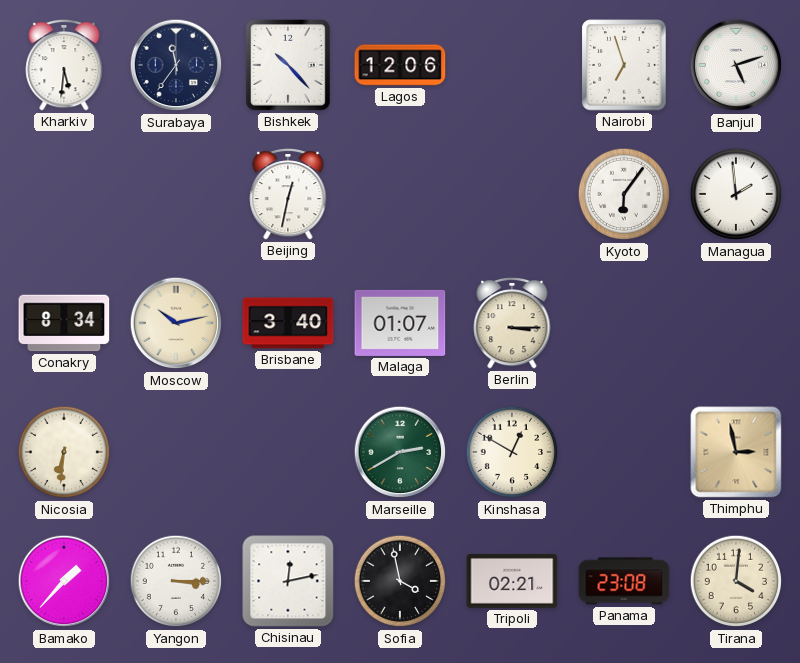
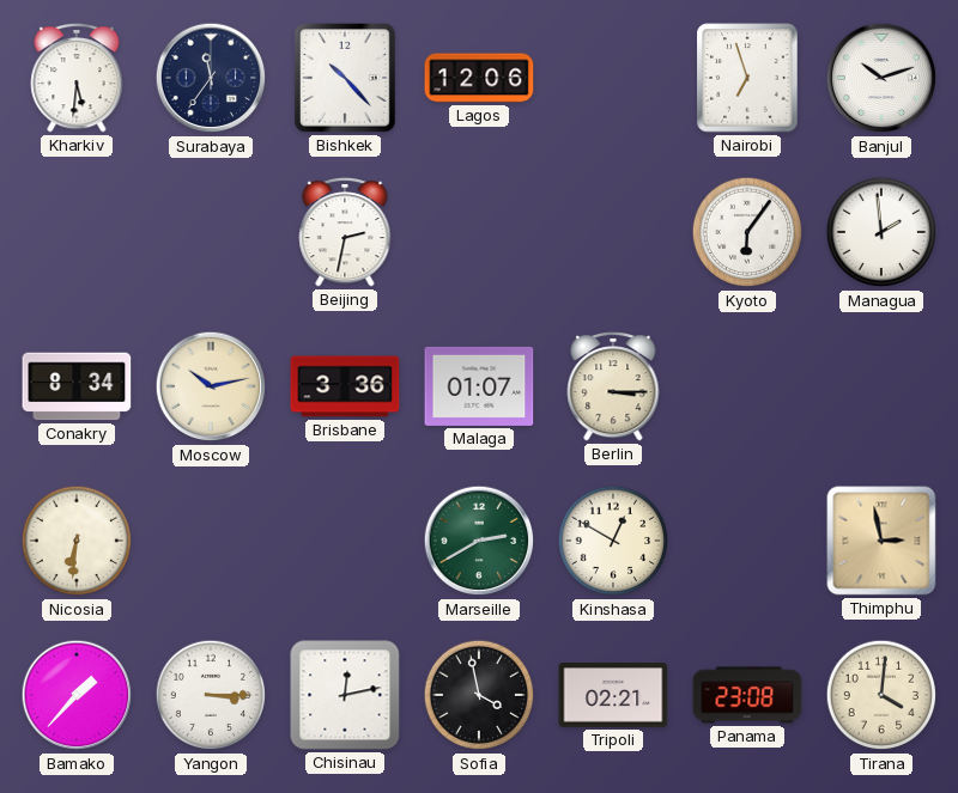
Banjul: 5:12 -> 10:12
Beijing: 12:32 -> 2:32
Brisbane: 3:40 -> 3:36
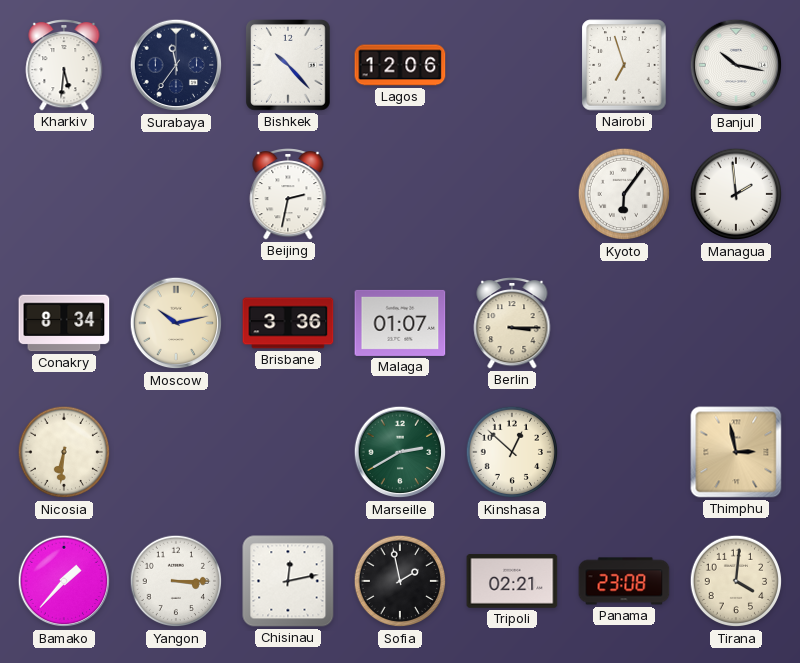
Banjul: 10:12 -> 10:17
Kinshasa: 12:50 -> 12:52
Sofia: 3:58 -> 1:58
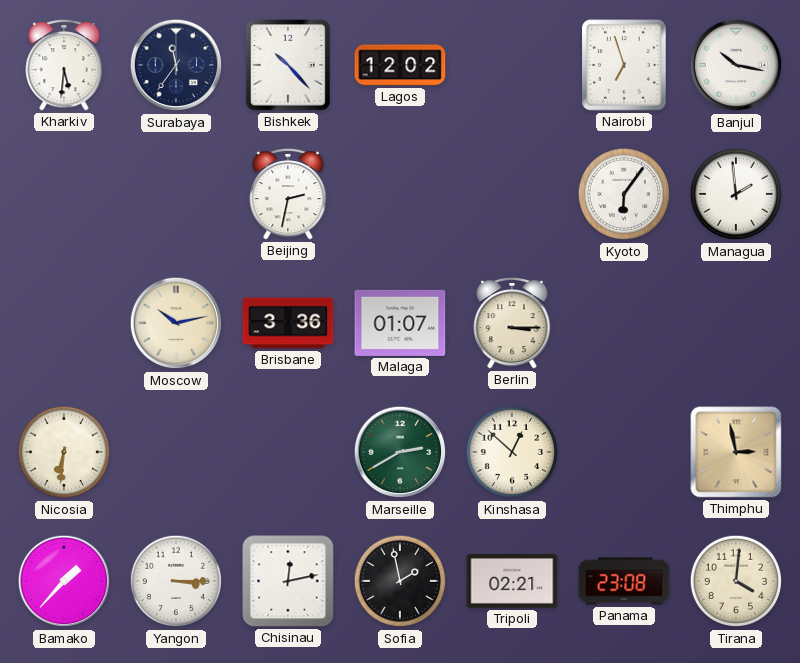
Lagos: 12:06 -> 12:02
Conakry: 8:34 -> none
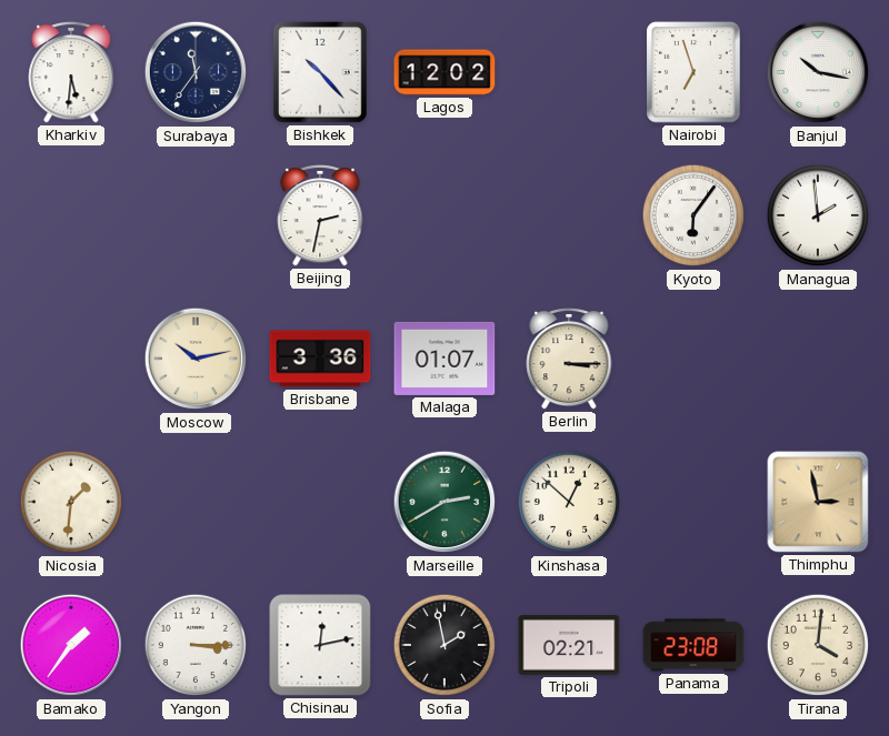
Nicosia: 6:31 -> 1:31
Bamako: 1:37 -> 1:36
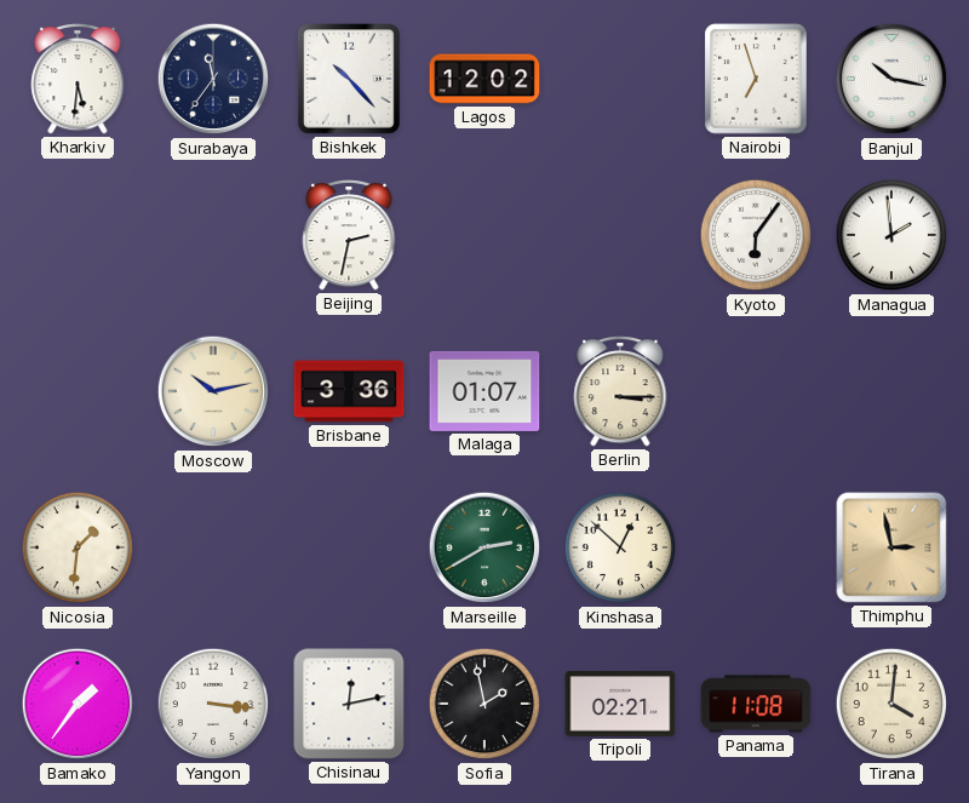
Yangon: 3:15 -> 3:16
Panama: 23:08 -> 11:08
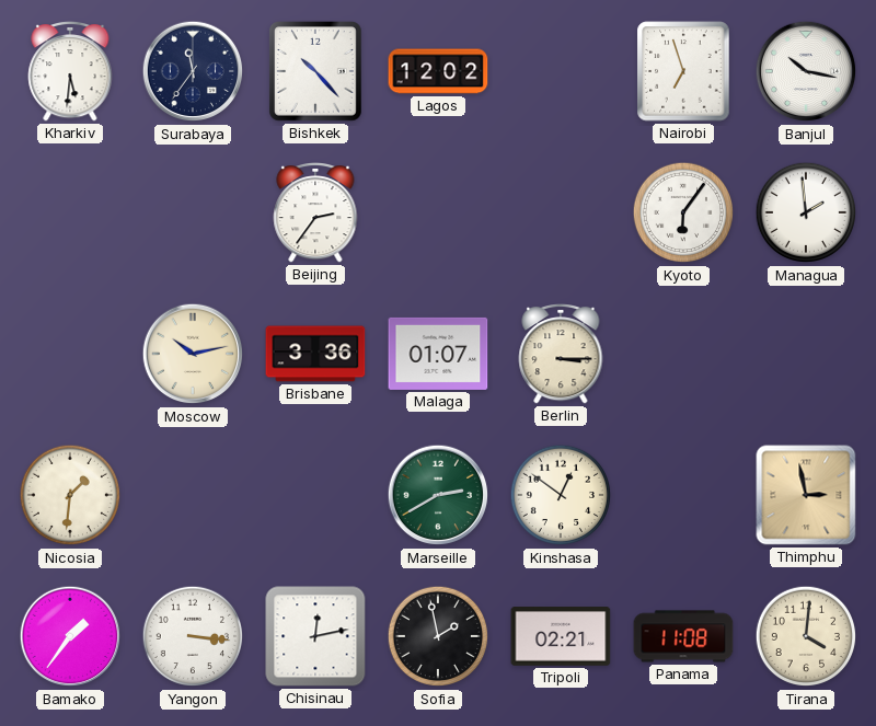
Beijing: 2:32 -> 2:36
Kinshasa: 12:52 -> 12:51
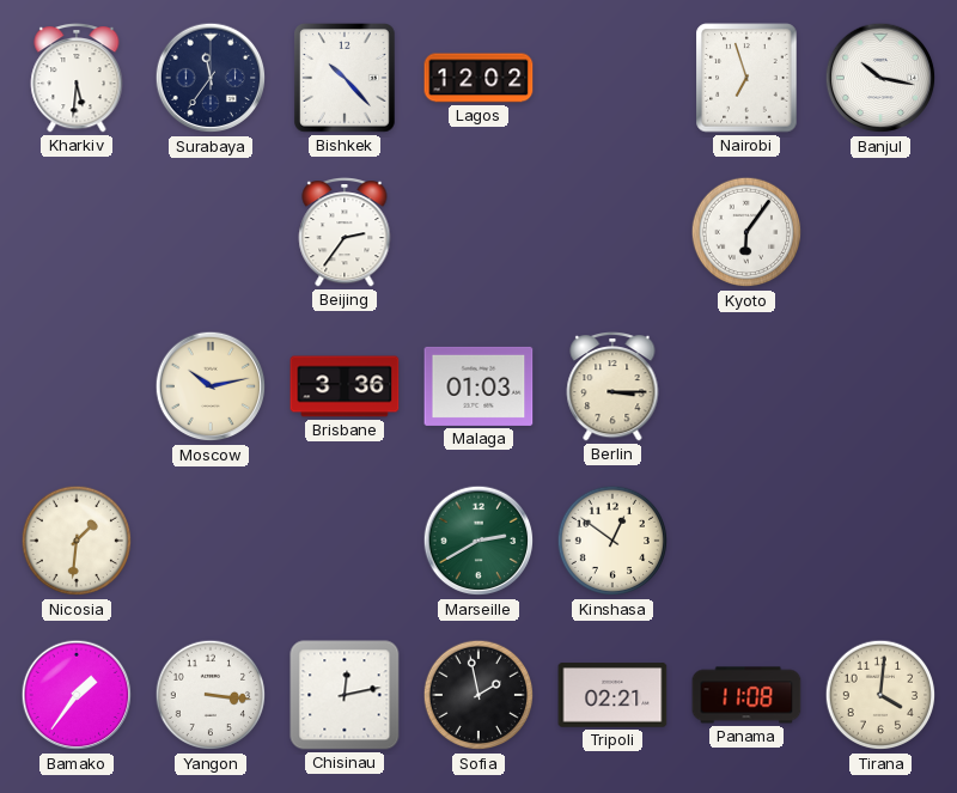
Managua: 1:59 -> none
Malaga: 01:07 -> 01:03
Thimphu: 2:58 -> none
